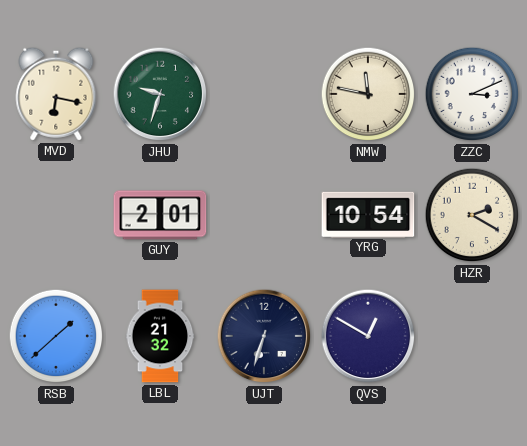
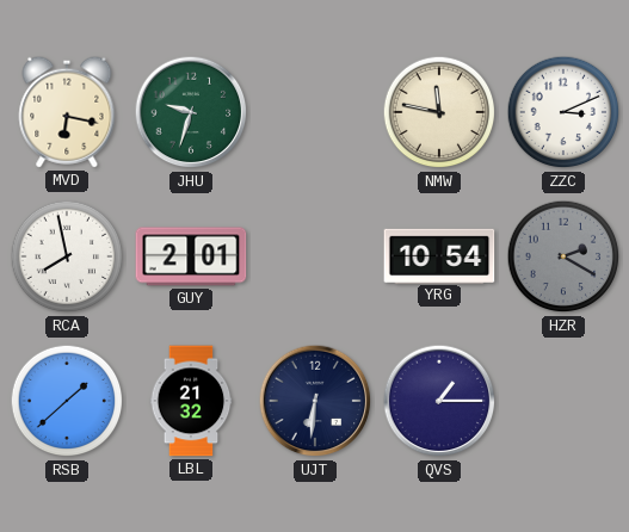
RCA: none -> 7:58
HZR dial: cream -> grey
UJT: 6:33 -> 6:31
QVS: 12:50 -> 1:15
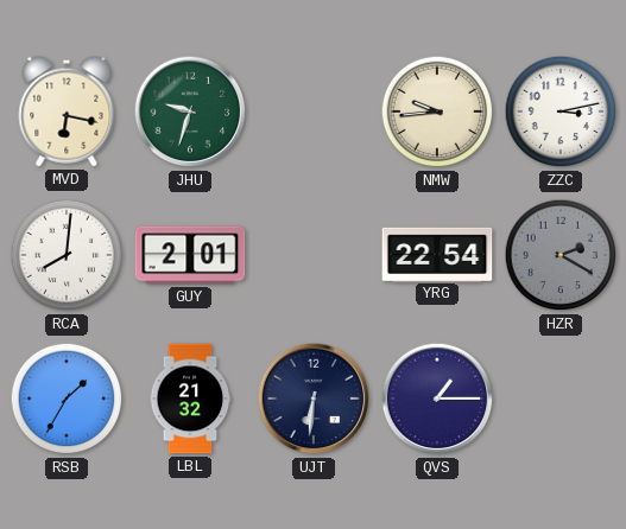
NMW: 11:47 -> 9:44
ZZC: 3:11 -> 3:13
RCA: 7:58 -> 8:01
YRG: 10:54 -> 22:54
RSB: 1:38 -> 1:35
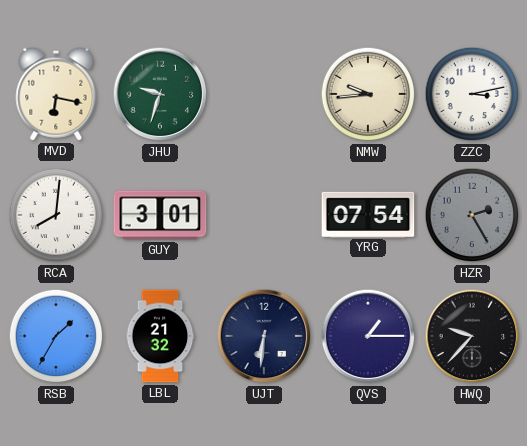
GUY: 2:01 -> 3:01
YRG: 22:54 -> 07:54
HZR: 2:20 -> 2:25
HWQ: none -> 9:37
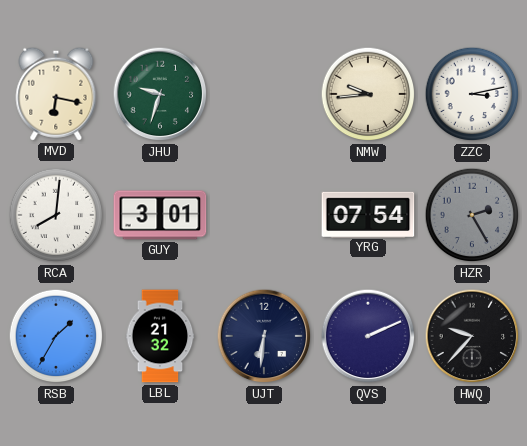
QVS: 1:15 -> 2:11
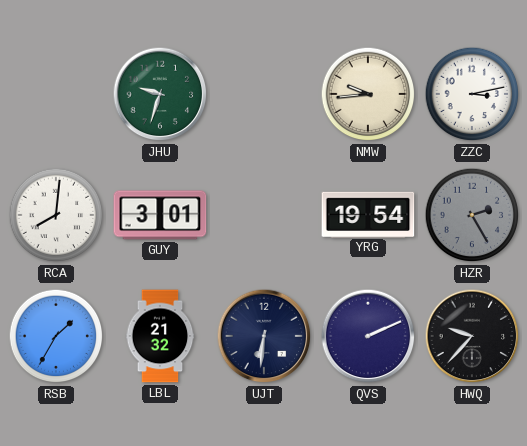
MVD: 6:17 -> none
YRG: 07:54 -> 19:54
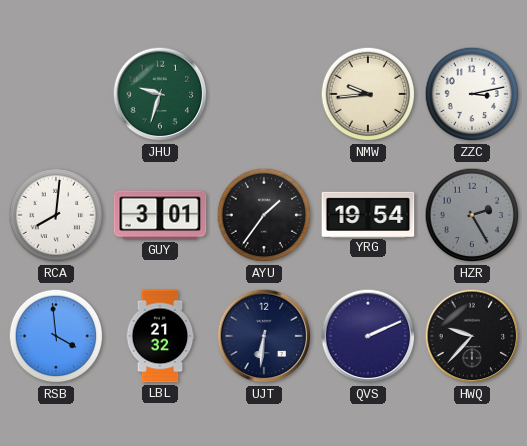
AYU: none -> 1:36
RSB: 1:35 -> 3:59
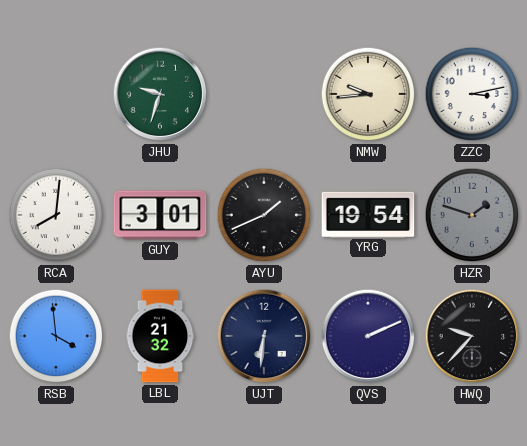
AYU: 1:36 -> 1:41
HZR: 2:25 -> 1:48
